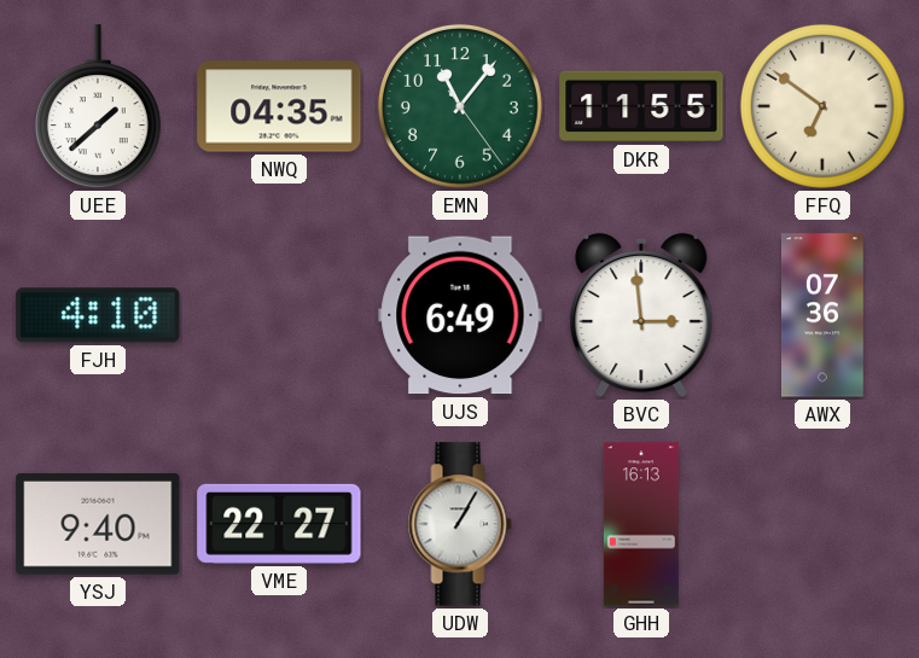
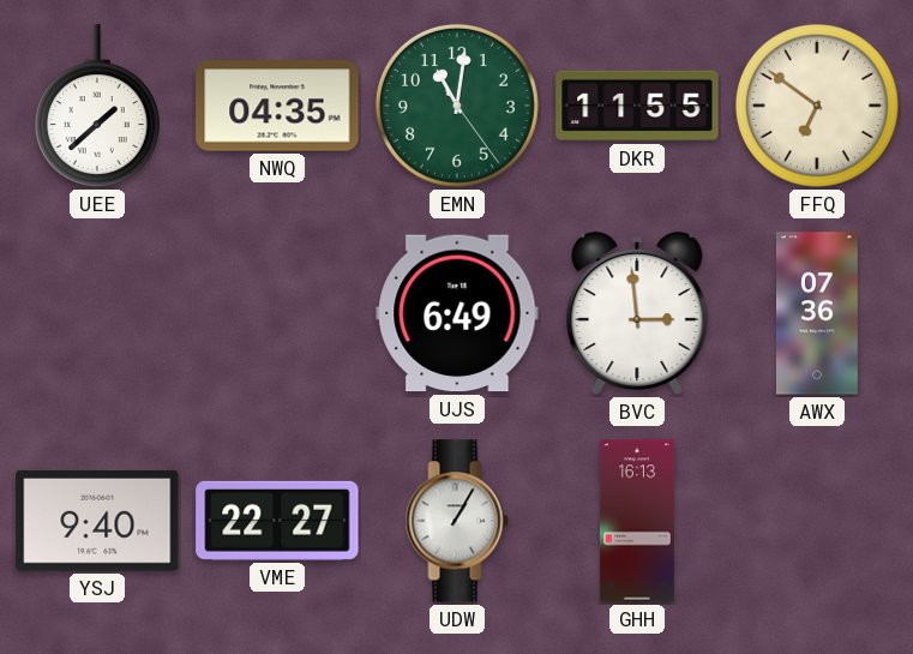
EMN: 11:06 -> 11:01
FJH: 4:10 -> none
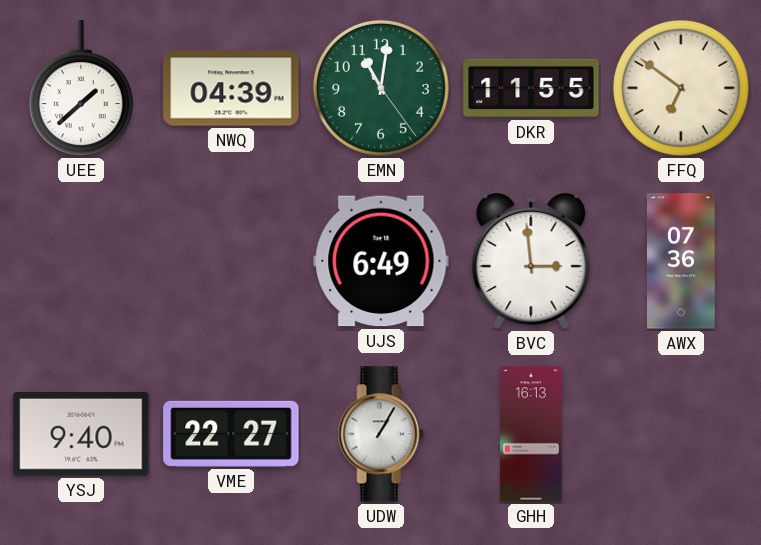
NWQ: 04:35 -> 04:39
